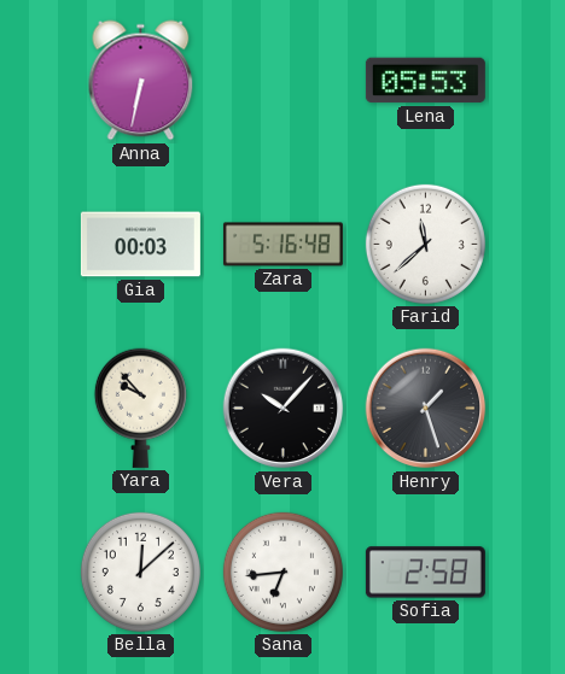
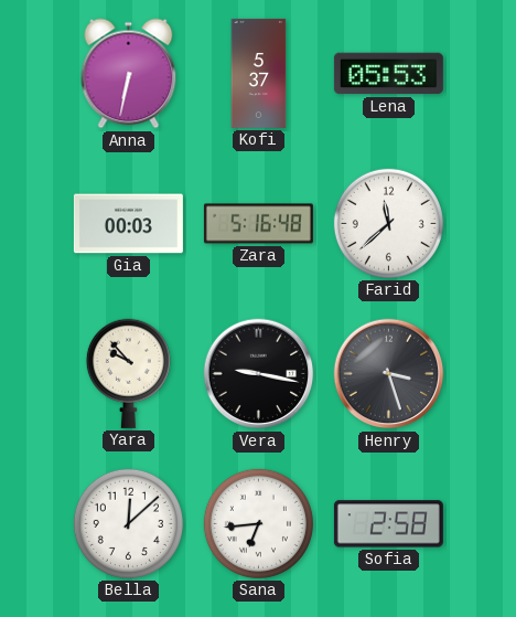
Kofi: none -> 5:37
Vera: 10:07 -> 9:17
Henry: 1:27 -> 3:27
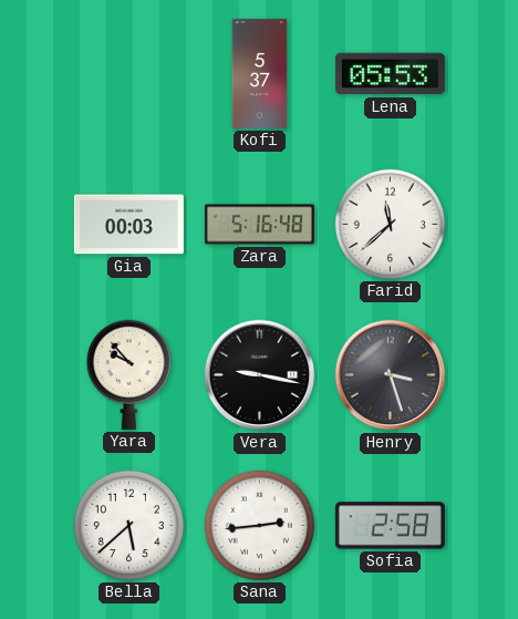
Anna: 6:32 -> none
Bella: 12:08 -> 5:38
Sana: 6:44 -> 2:44
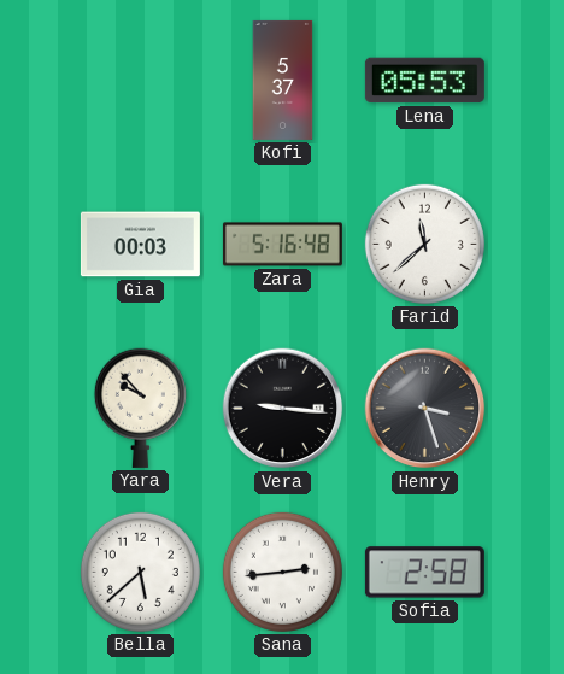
Vera: 9:17 -> 9:16
